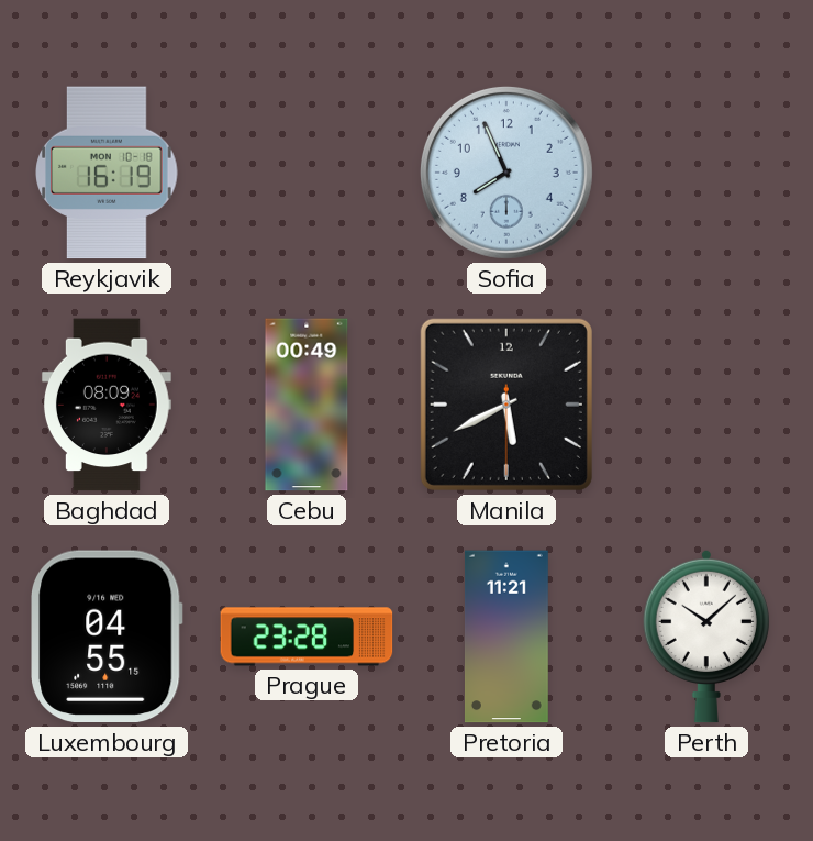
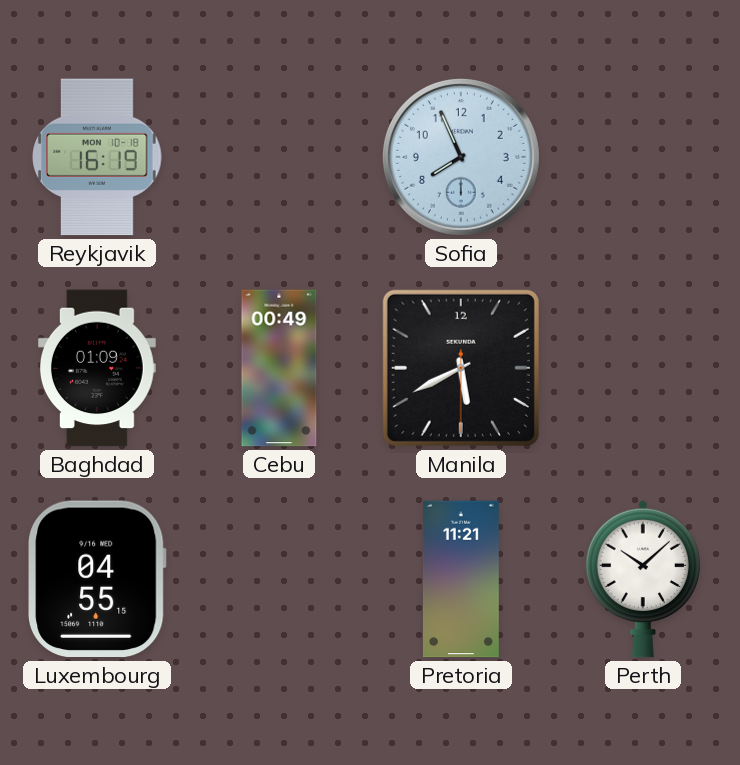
Baghdad: 08:09 -> 01:09
Prague: 23:28 -> none
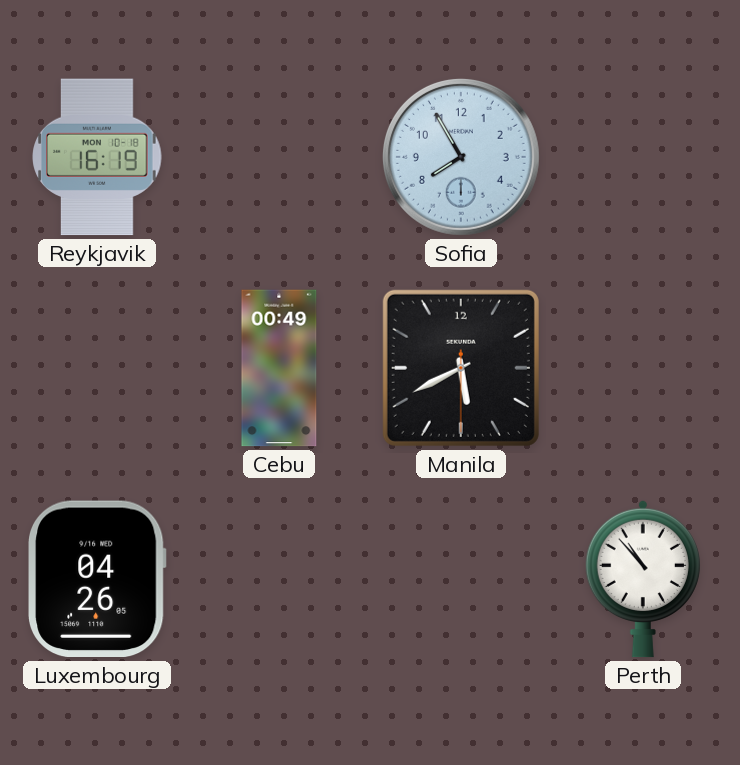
Sofia: 7:56 -> 7:55
Baghdad: 01:09 -> none
Luxembourg: 04:55 -> 04:26
Pretoria: 11:21 -> none
Perth: 10:08 -> 10:53
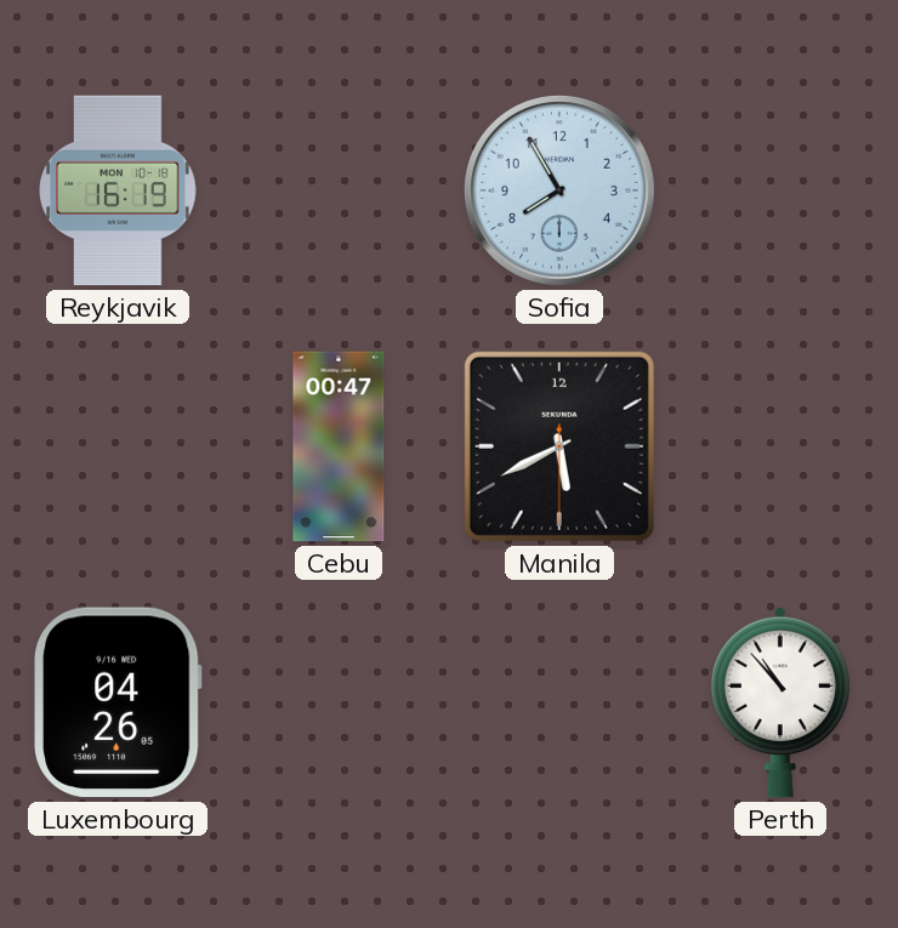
Cebu: 00:49 -> 00:47
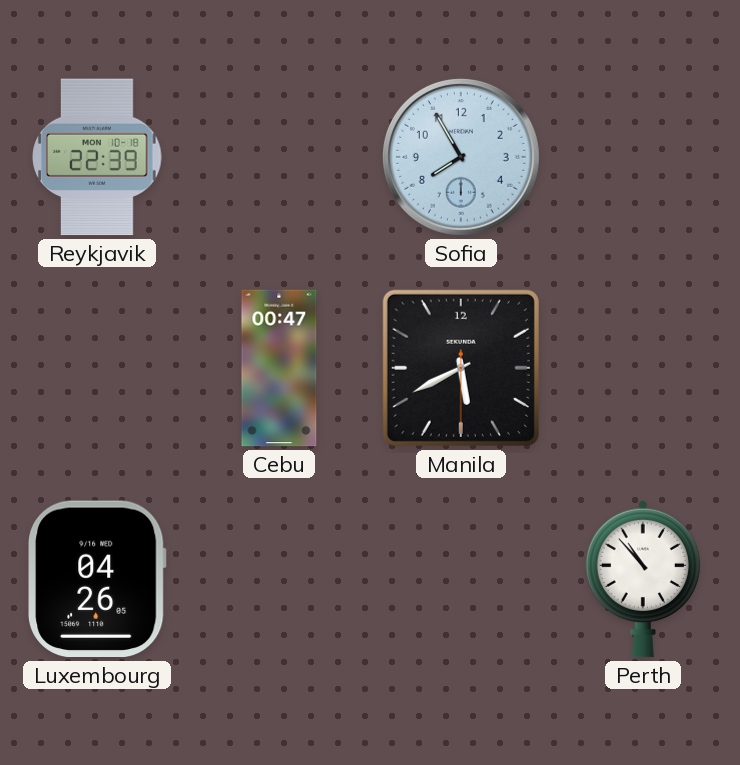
Reykjavik: 16:19 -> 22:39
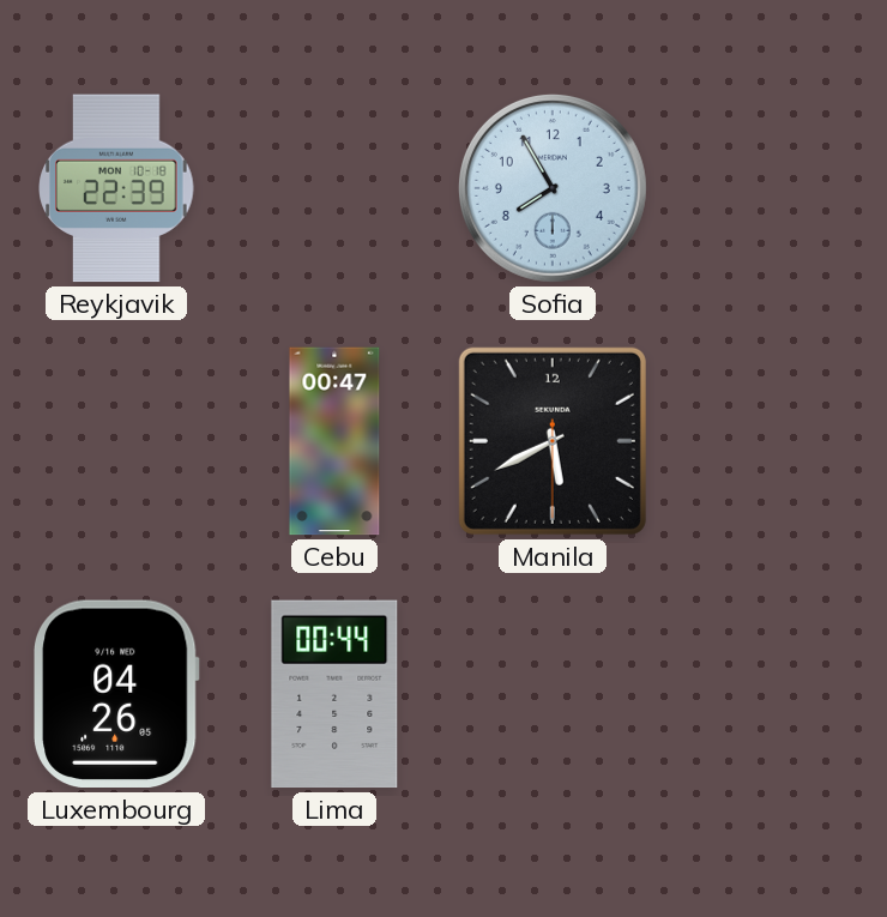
Lima: none -> 00:44
Perth: 10:53 -> none
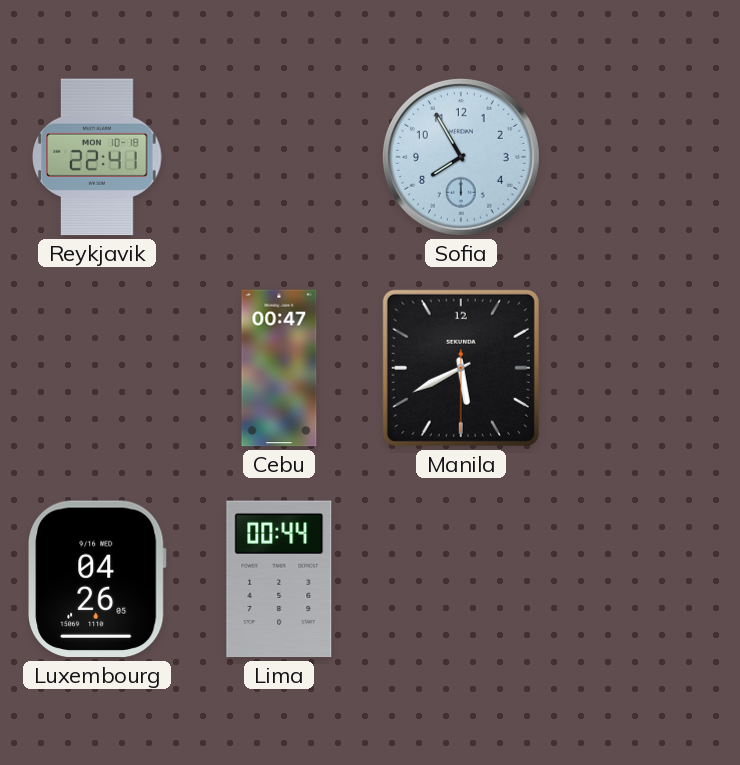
Reykjavik: 22:39 -> 22:41
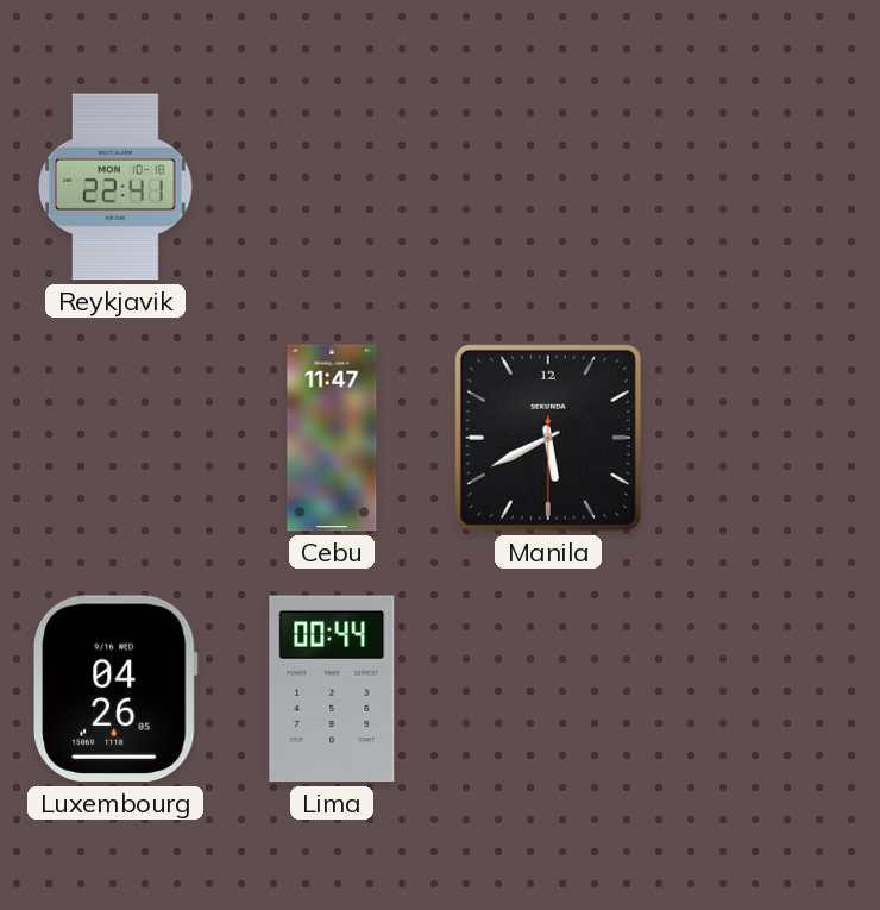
Sofia: 7:55 -> none
Cebu: 00:47 -> 11:47
